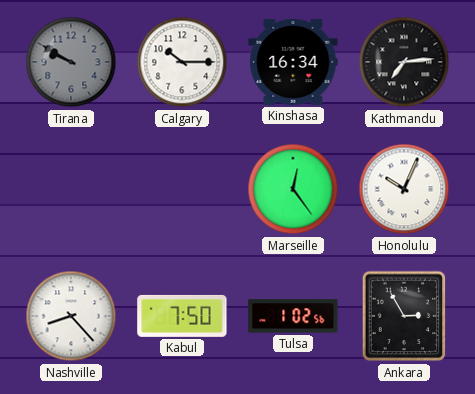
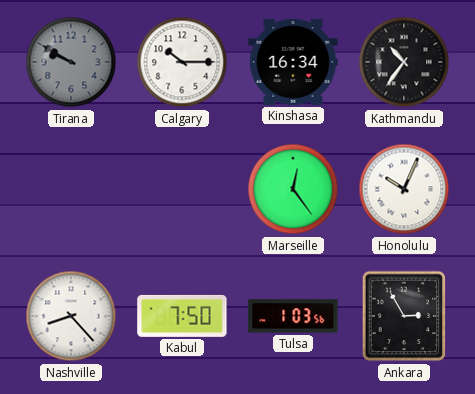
Kathmandu: 7:14 -> 10:36
Tulsa: 1:02 -> 1:03
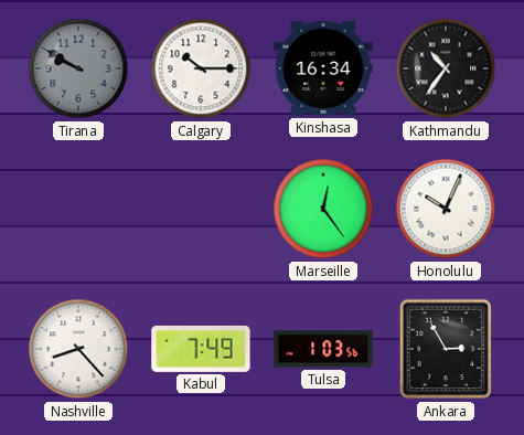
Kabul: 7:50 -> 7:49
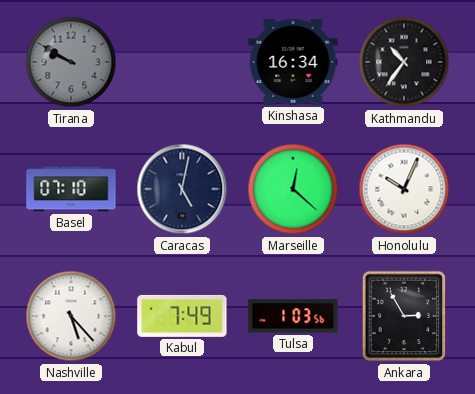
Calgary: 10:15 -> none
Basel: none -> 07:10
Caracas: none -> 5:02
Marseille: 12:24 -> 12:22
Nashville: 8:23 -> 5:23
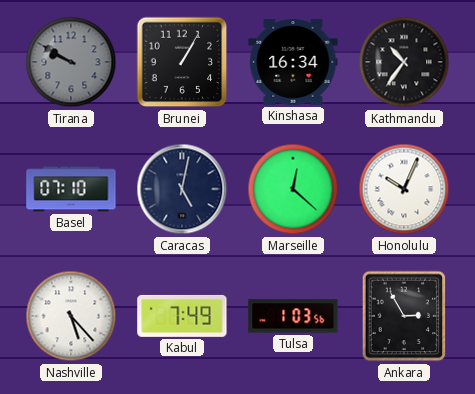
Brunei: none -> 1:05
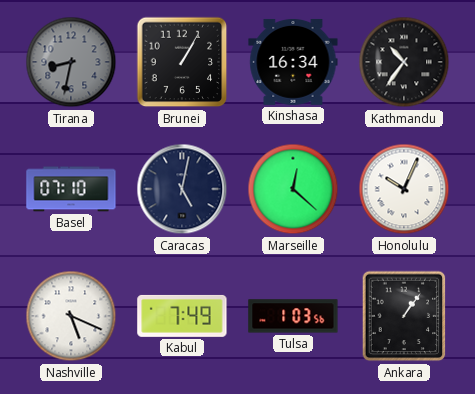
Tirana: 9:50 -> 8:32
Nashville: 5:23 -> 5:19
Ankara: 2:55 -> 1:06
